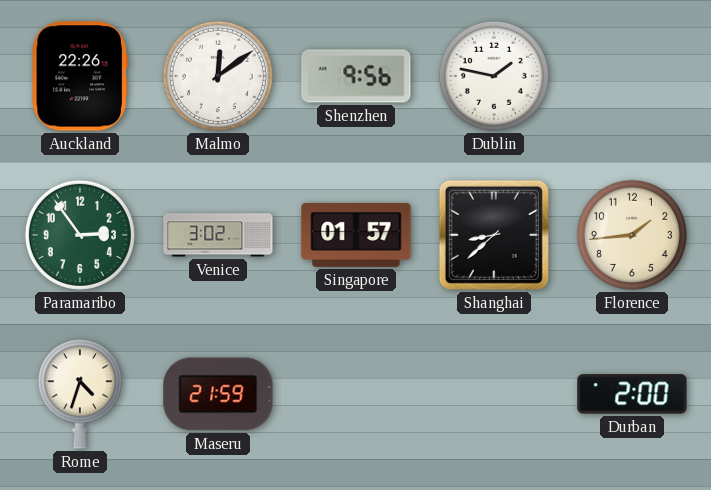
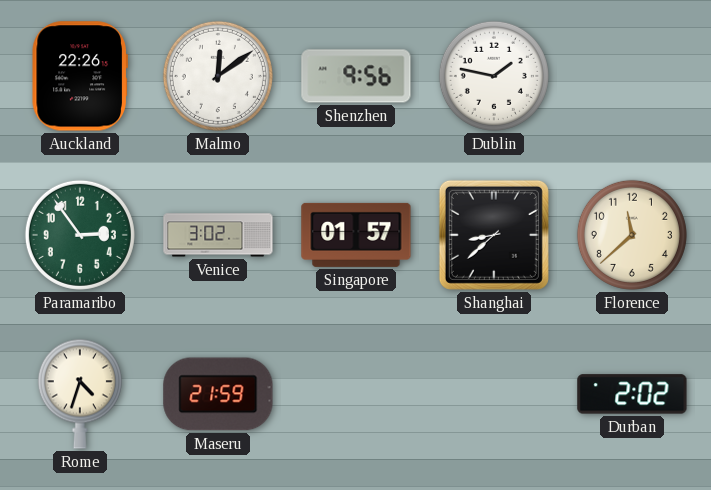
Florence: 1:44 -> 11:38
Durban: 2:00 -> 2:02
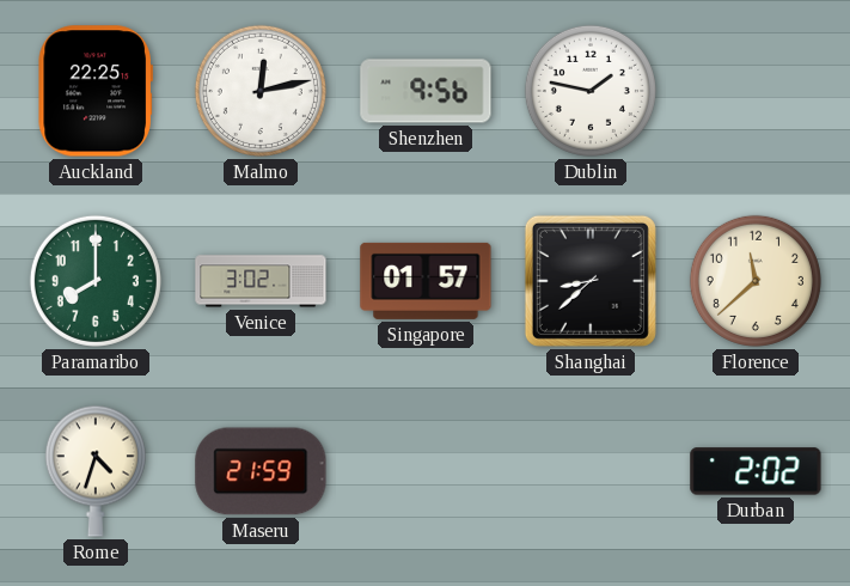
Auckland: 22:26 -> 22:25
Malmo: 12:09 -> 12:13
Paramaribo: 2:54 -> 8:00
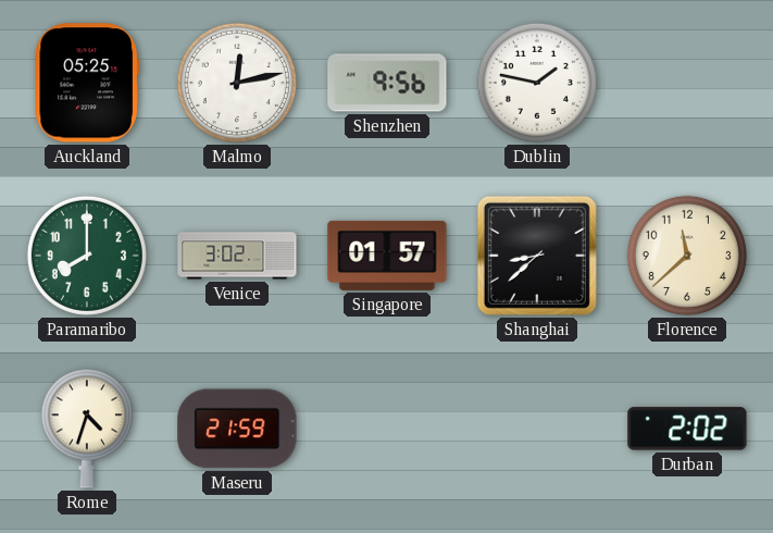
Auckland: 22:25 -> 05:25
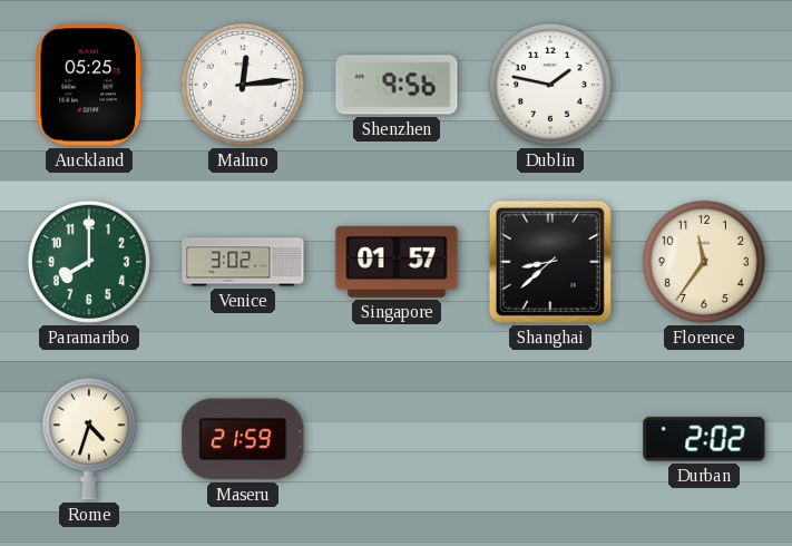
Malmo: 12:13 -> 12:14
Florence: 11:38 -> 11:36
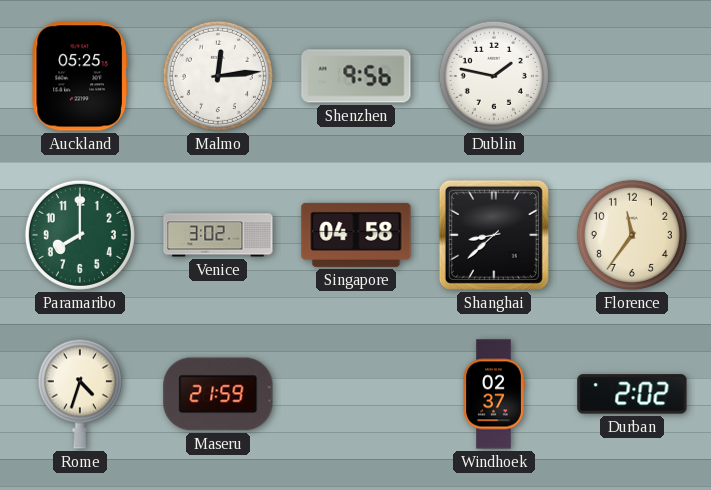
Singapore: 01:57 -> 04:58
Windhoek: none -> 02:37
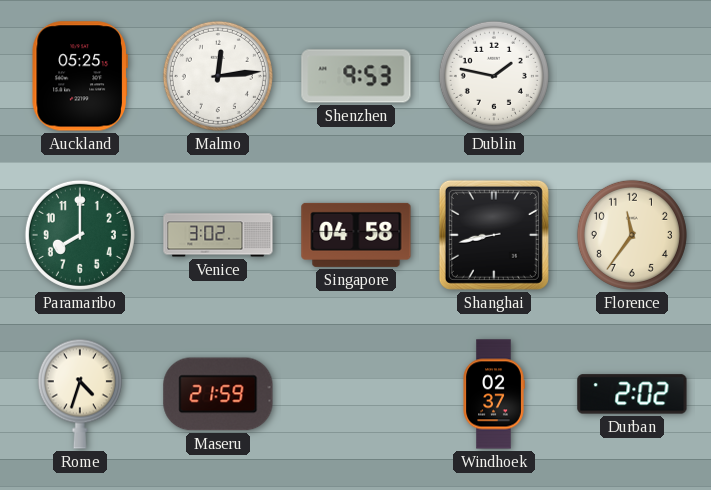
Shenzhen: 9:56 -> 9:53
Shanghai: 8:38 -> 8:43
